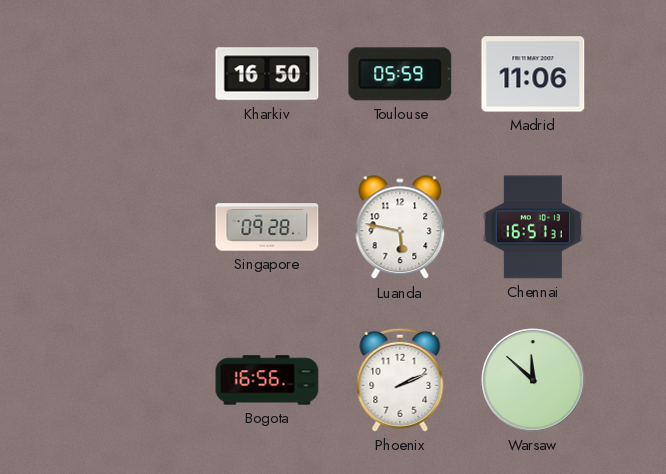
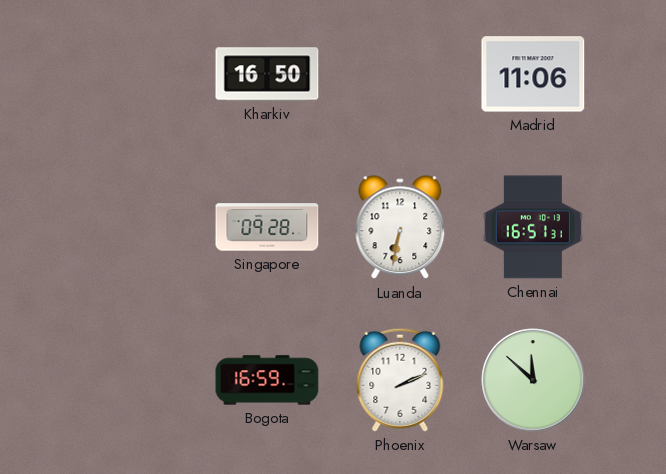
Toulouse: 05:59 -> none
Luanda: 5:47 -> 6:32
Bogota: 16:56 -> 16:59
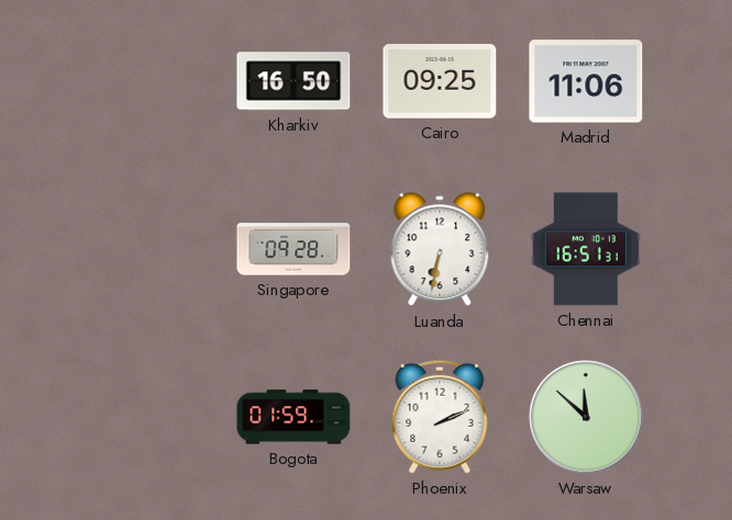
Cairo: none -> 09:25
Bogota: 16:59 -> 01:59
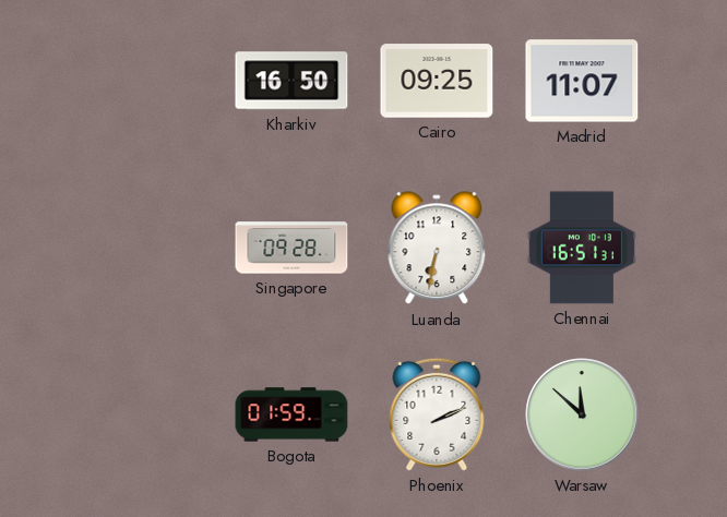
Madrid: 11:06 -> 11:07
